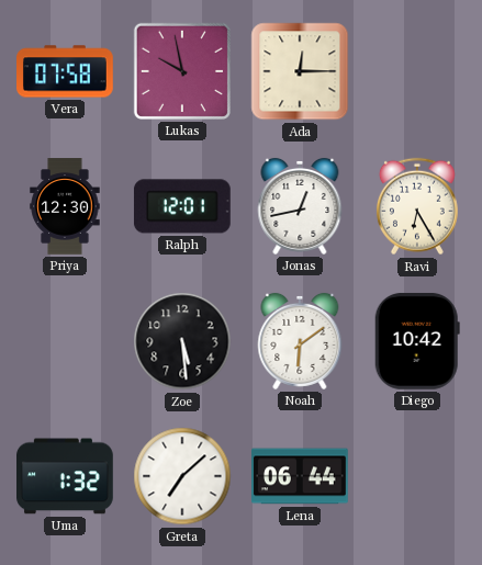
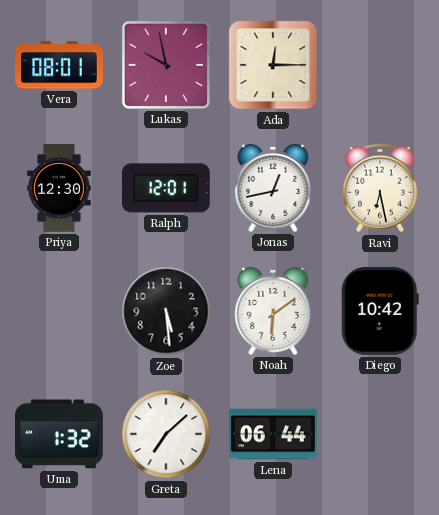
Vera: 07:58 -> 08:01
Ravi: 6:25 -> 6:28
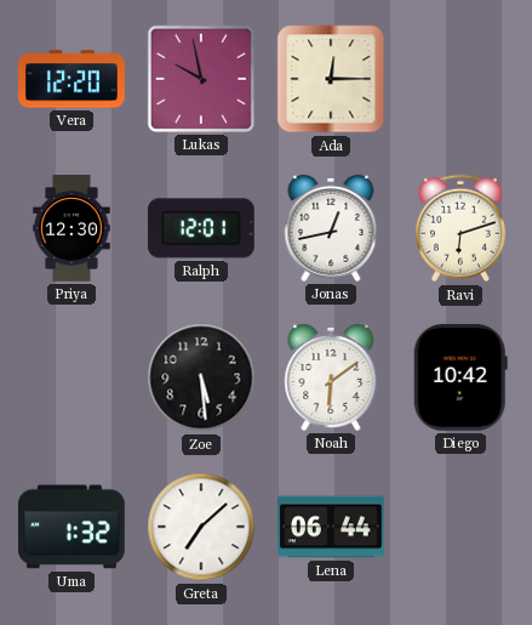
Vera: 08:01 -> 12:20
Ravi: 6:28 -> 6:12
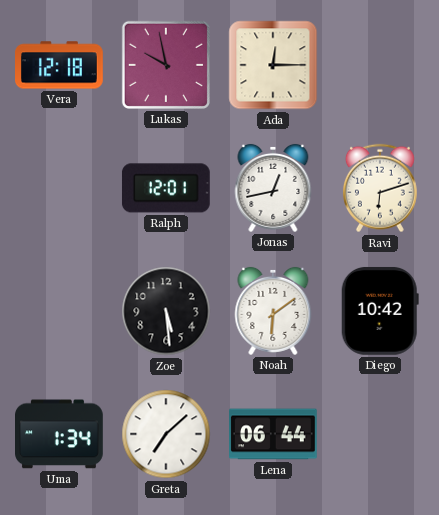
Vera: 12:20 -> 12:18
Priya: 12:30 -> none
Uma: 1:32 -> 1:34
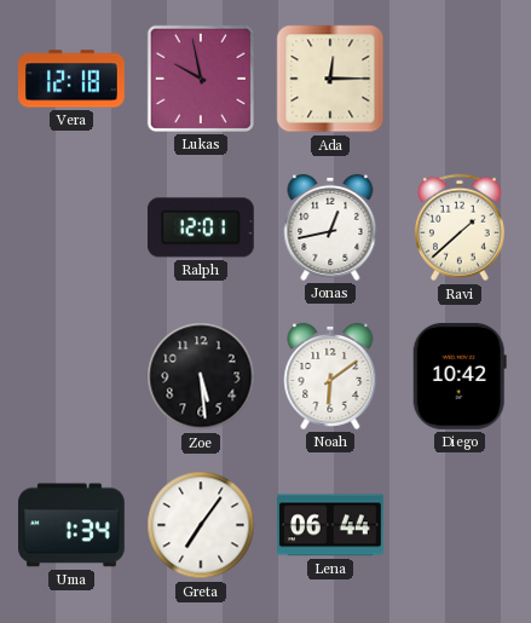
Ravi: 6:12 -> 1:38
Greta: 7:08 -> 7:06
